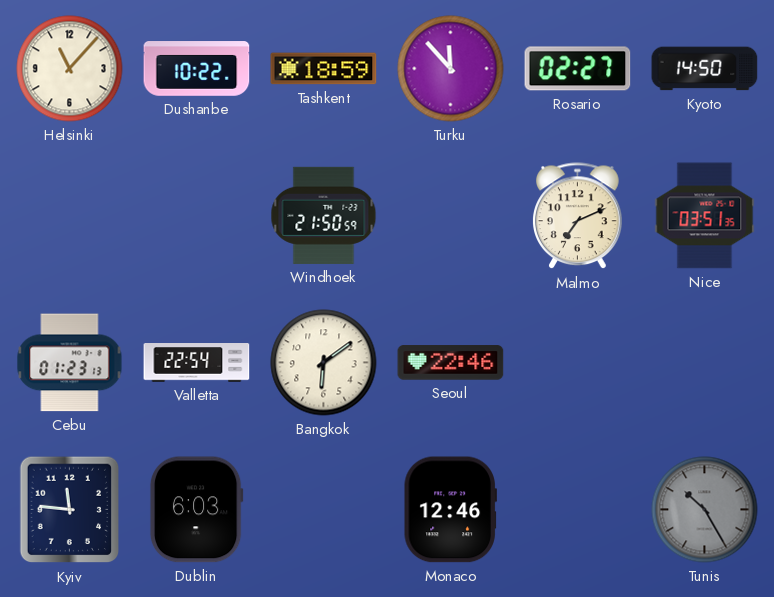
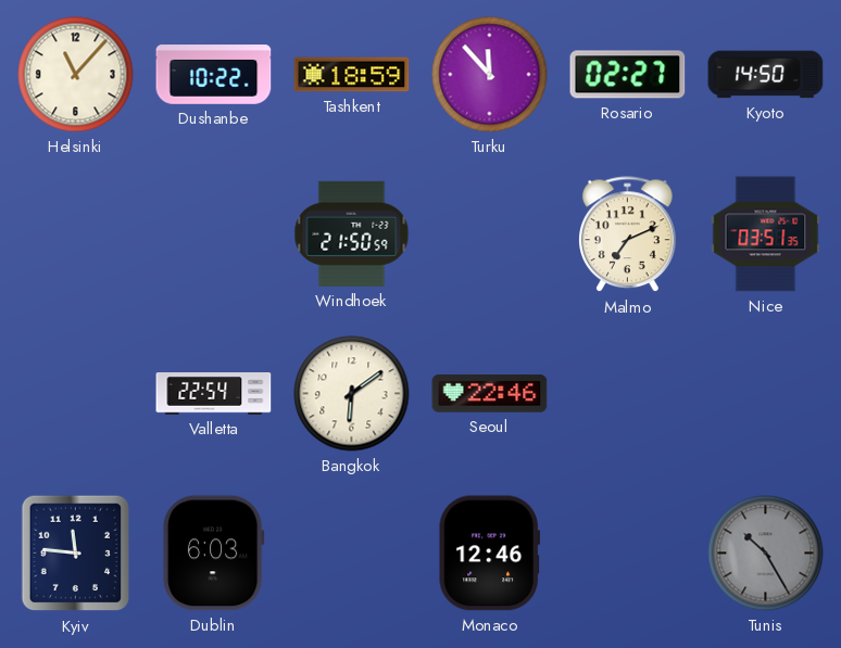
Cebu: 01:23 -> none
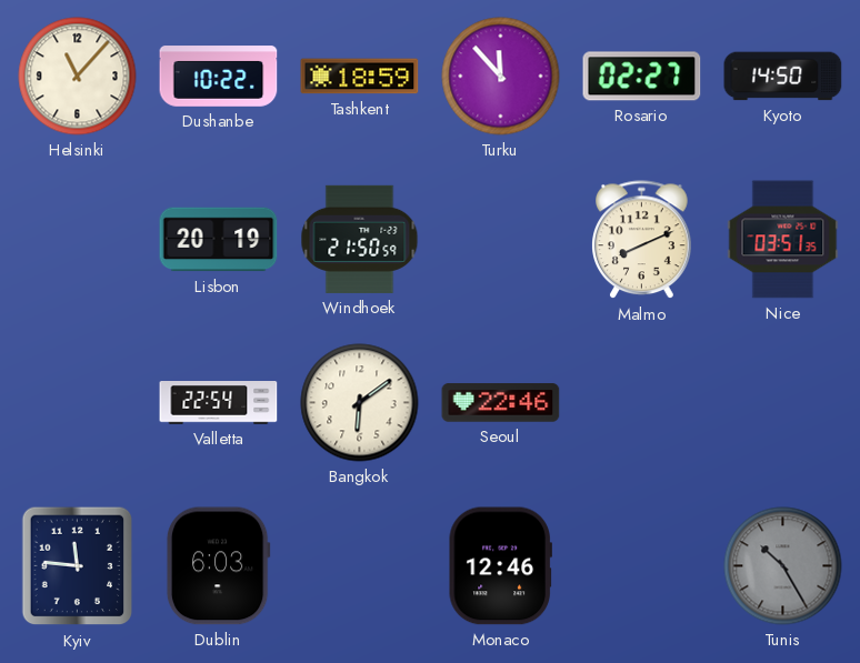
Lisbon: none -> 20:19
Malmo: 7:11 -> 8:11
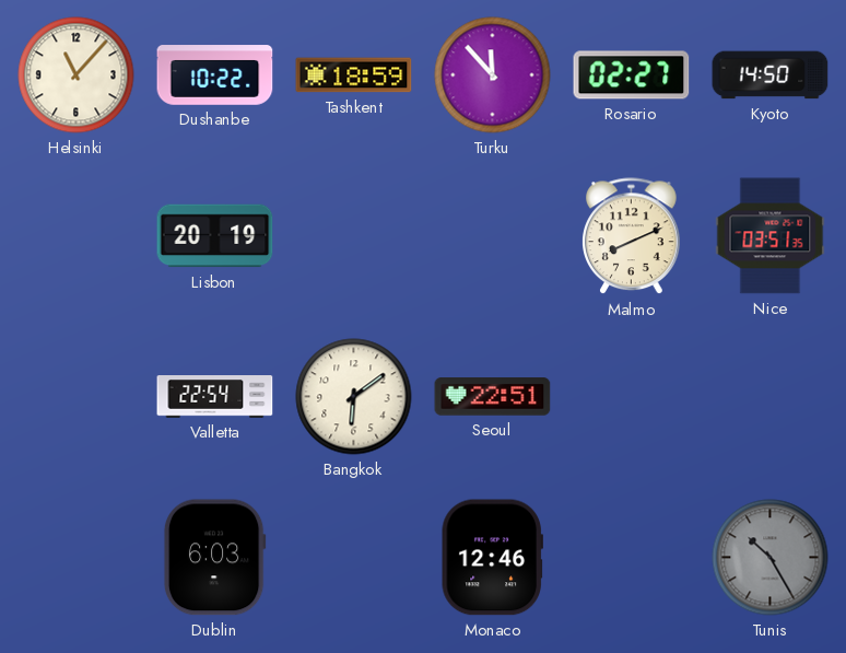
Windhoek: 21:50 -> none
Seoul: 22:46 -> 22:51
Kyiv: 11:46 -> none
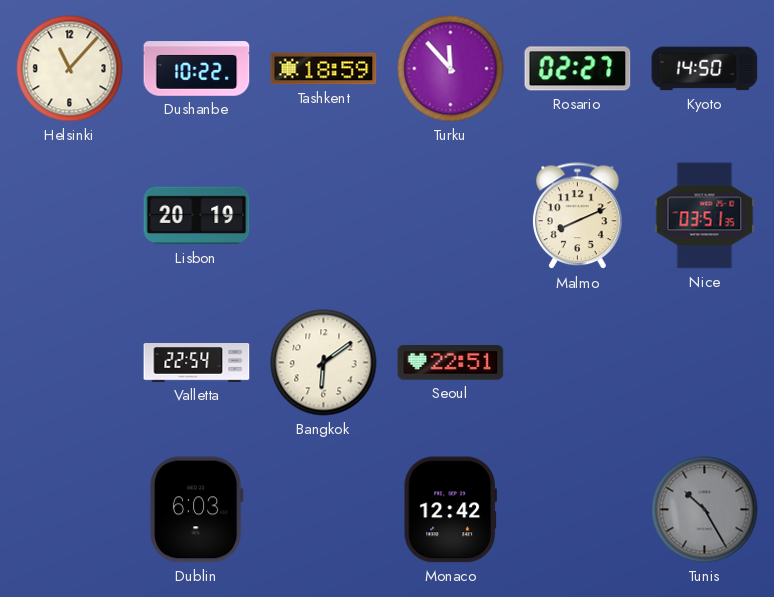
Monaco: 12:46 -> 12:42
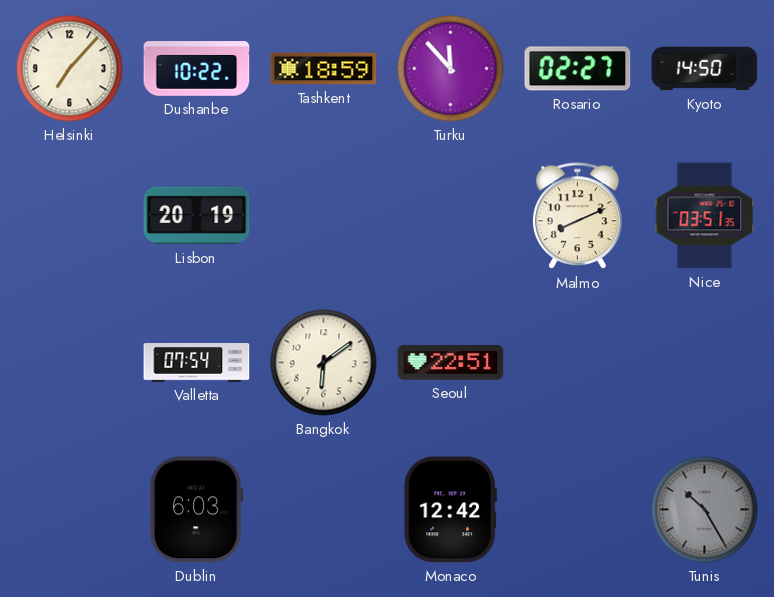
Helsinki: 11:07 -> 7:07
Valletta: 22:54 -> 07:54
